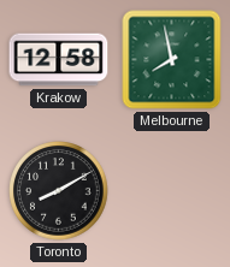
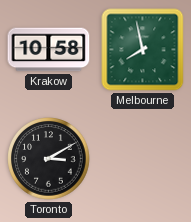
Krakow: 12:58 -> 10:58
Toronto: 8:10 -> 3:10
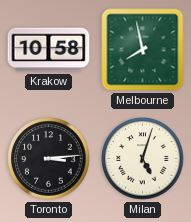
Toronto: 3:10 -> 3:14
Milan: none -> 5:03
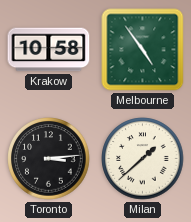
Melbourne: 7:58 -> 4:54
Milan: 5:03 -> 1:38
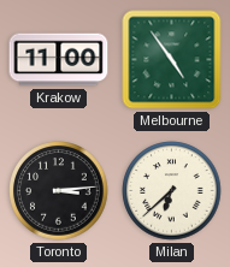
Krakow: 10:58 -> 11:00
Milan: 1:38 -> 6:38
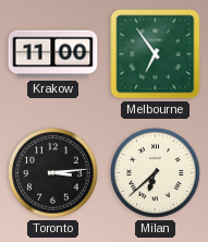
Melbourne: 4:54 -> 6:54
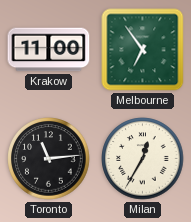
Toronto: 3:14 -> 11:14
Milan: 6:38 -> 12:35
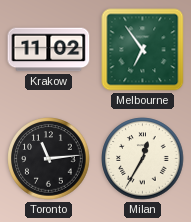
Krakow: 11:00 -> 11:02
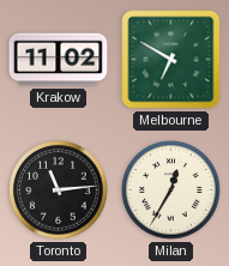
Melbourne: 6:54 -> 6:50
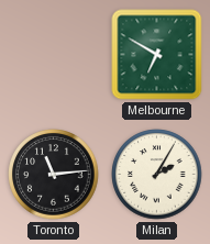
Krakow: 11:02 -> none
Milan: 12:35 -> 2:05
